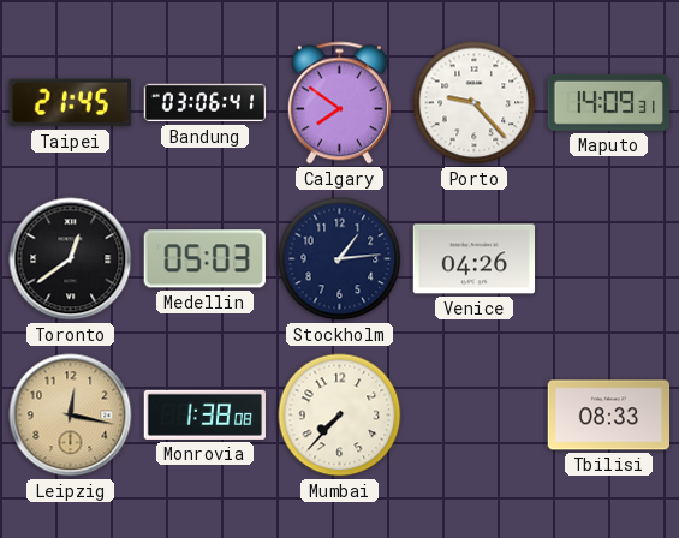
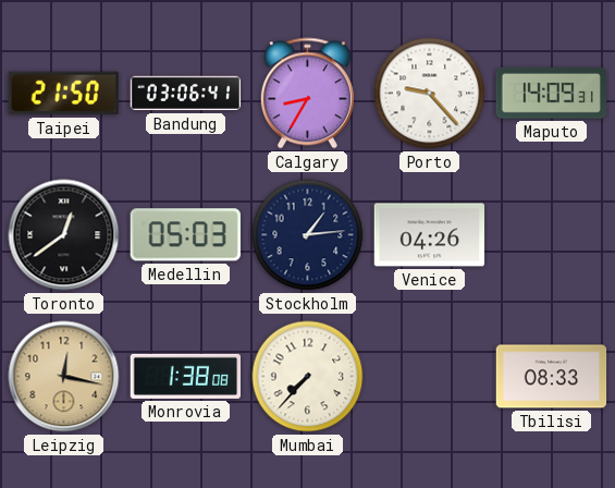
Taipei: 21:45 -> 21:50
Calgary: 7:51 -> 8:35
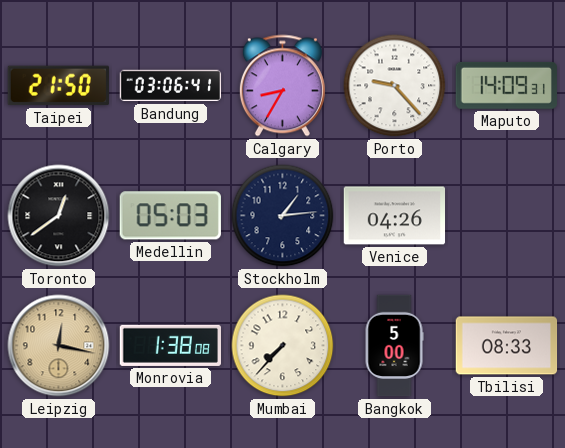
Bangkok: none -> 5:00
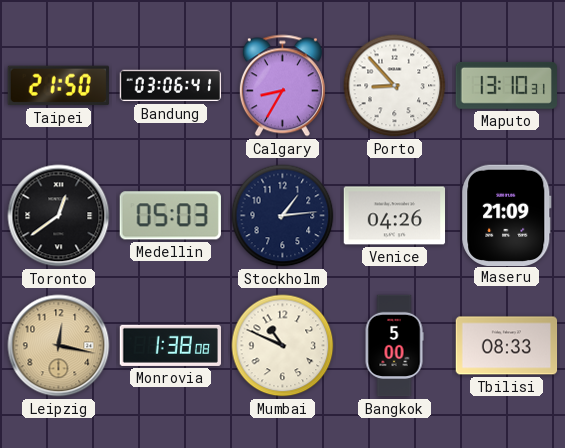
Porto: 9:23 -> 8:53
Maputo: 14:09 -> 13:10
Maseru: none -> 21:09
Mumbai: 7:37 -> 10:49
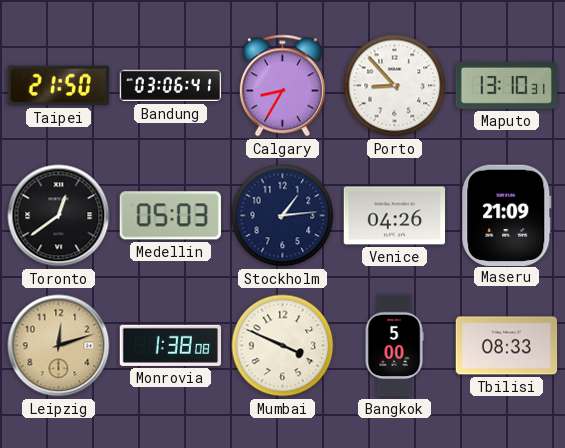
Leipzig: 12:17 -> 12:12
Mumbai: 10:49 -> 3:49
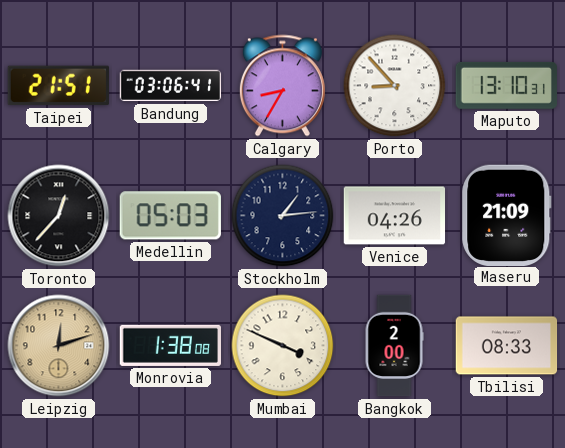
Taipei: 21:50 -> 21:51
Toronto: 12:39 -> 12:37
Bangkok: 5:00 -> 2:00
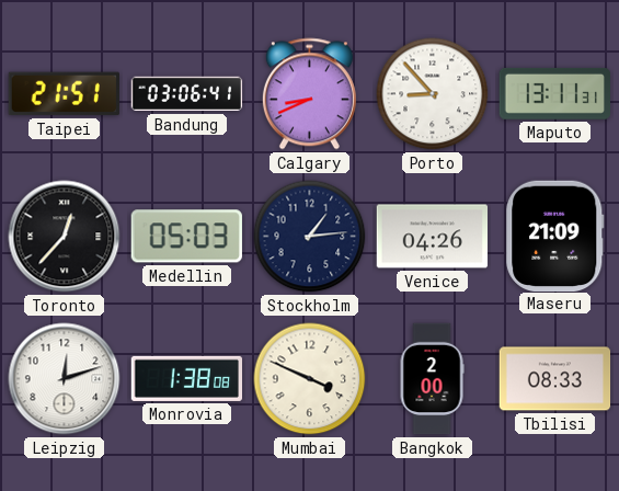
Calgary: 8:35 -> 8:41
Maputo: 13:10 -> 13:11
Leipzig dial: champagne -> white
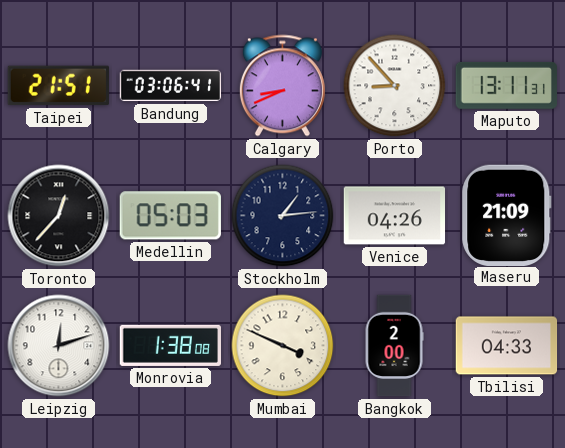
Tbilisi: 08:33 -> 04:33
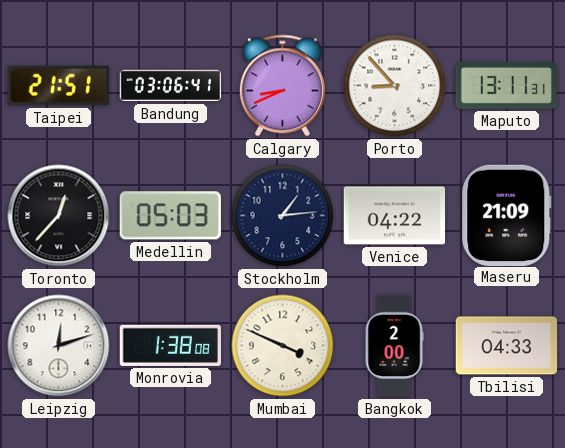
Venice: 04:26 -> 04:22
